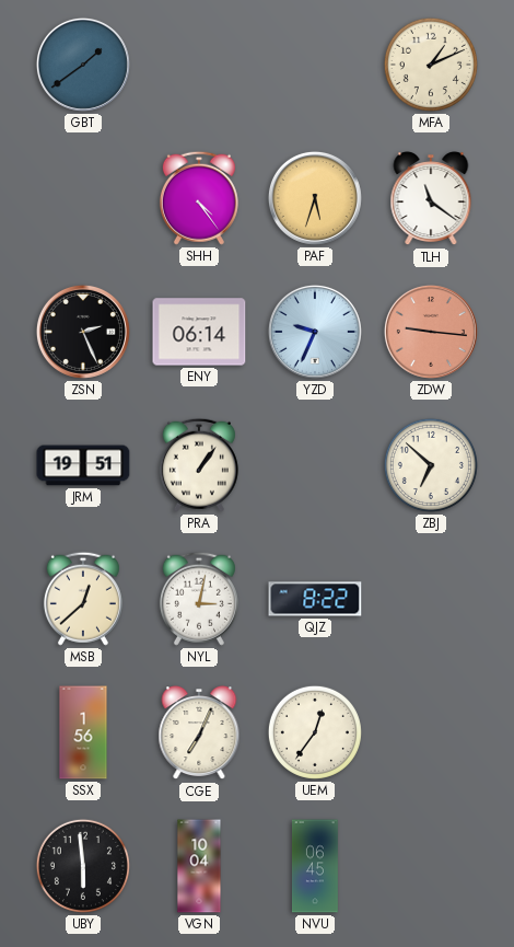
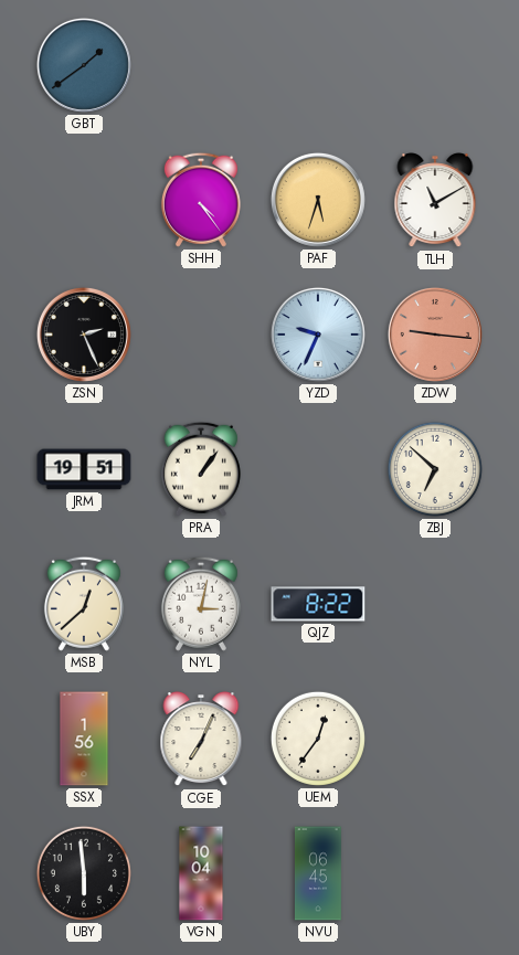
MFA: 1:11 -> none
TLH: 11:21 -> 11:10
ENY: 06:14 -> none
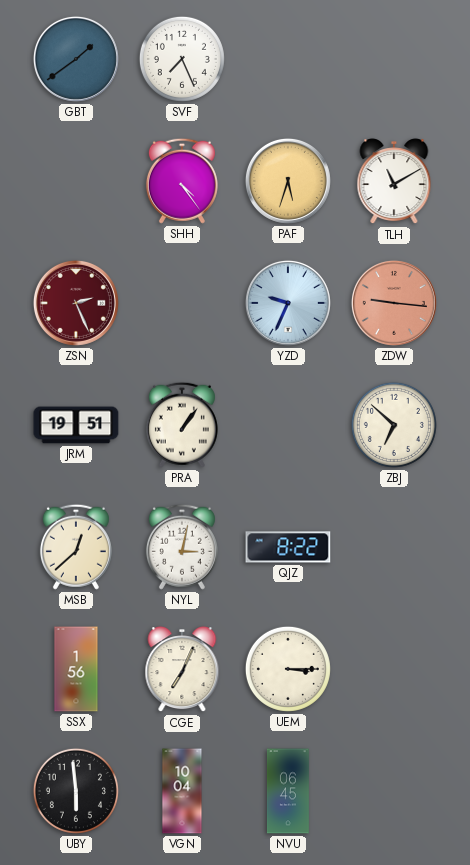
SVF: none -> 7:26
ZSN dial: black -> burgundy
UEM: 12:36 -> 3:15
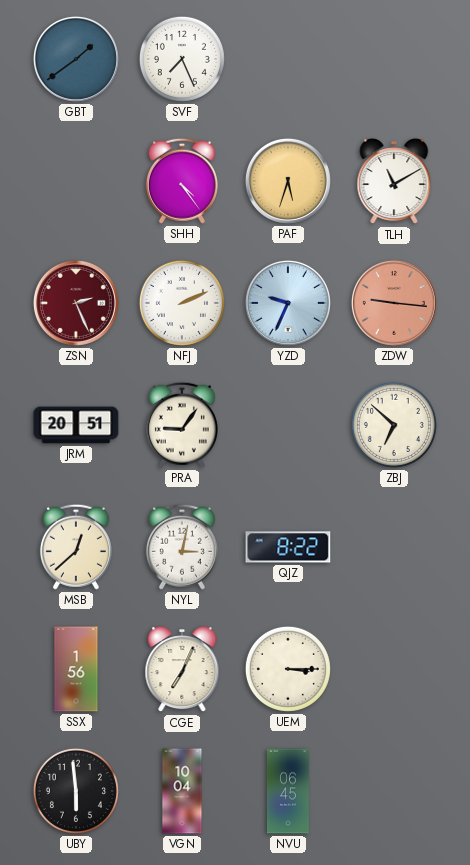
NFJ: none -> 2:11
JRM: 19:51 -> 20:51
PRA: 1:06 -> 9:06
